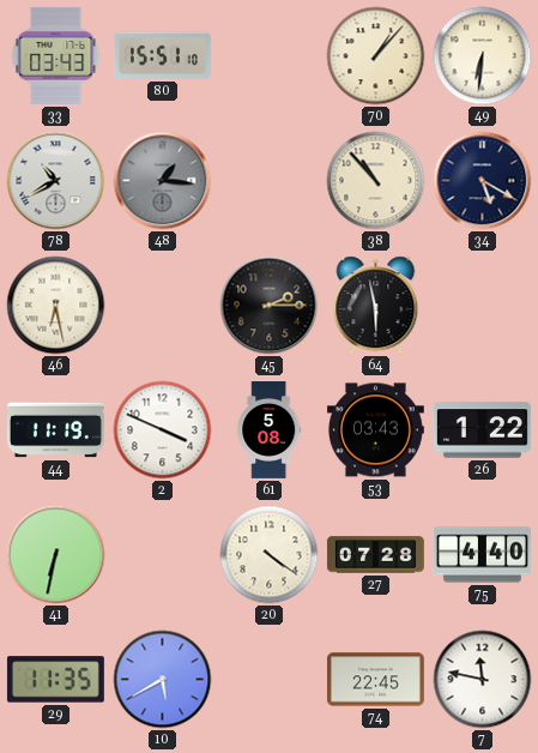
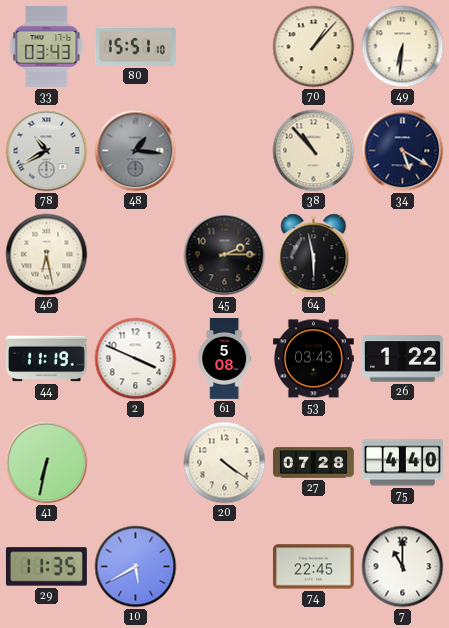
7: 11:47 -> 11:00
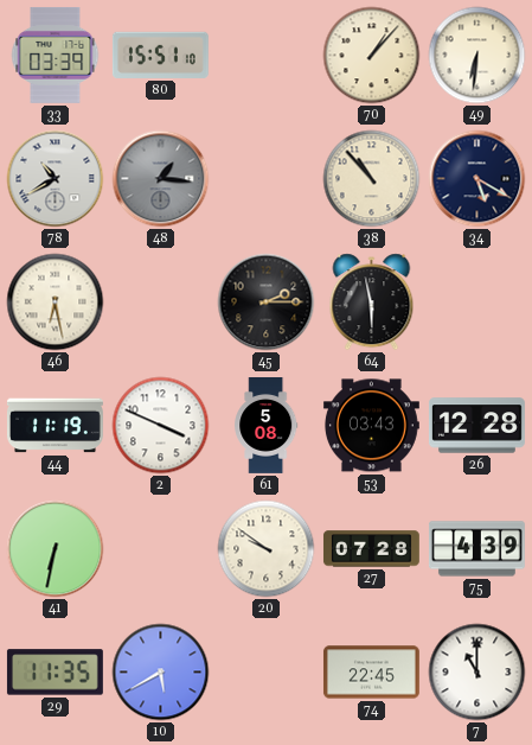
33: 03:43 -> 03:39
26: 1:22 -> 12:28
20: 4:21 -> 9:51
75: 4:40 -> 4:39
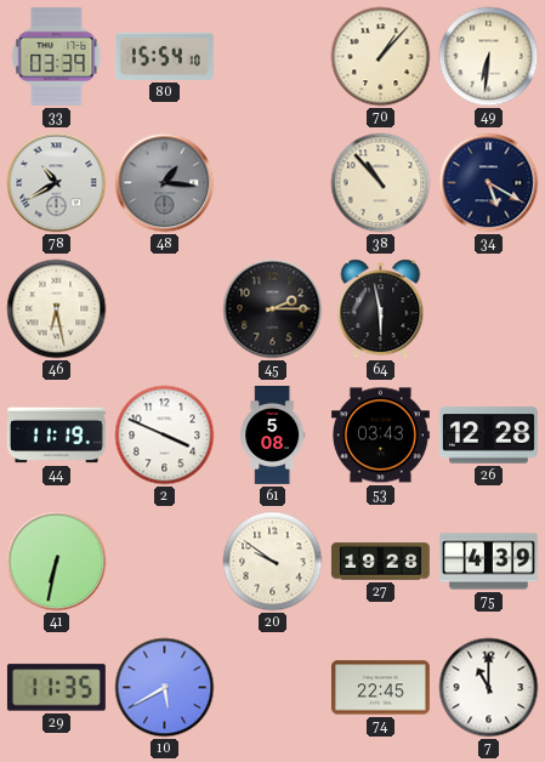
80: 15:51 -> 15:54
27: 07:28 -> 19:28
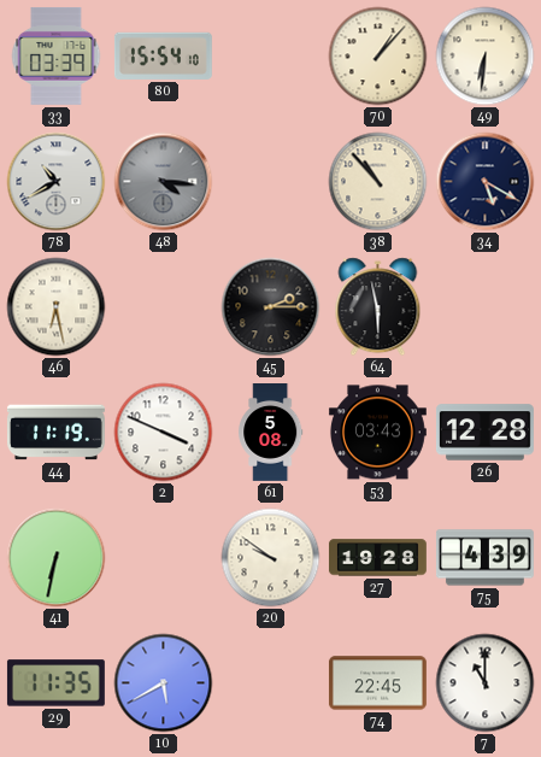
48: 1:16 -> 4:16
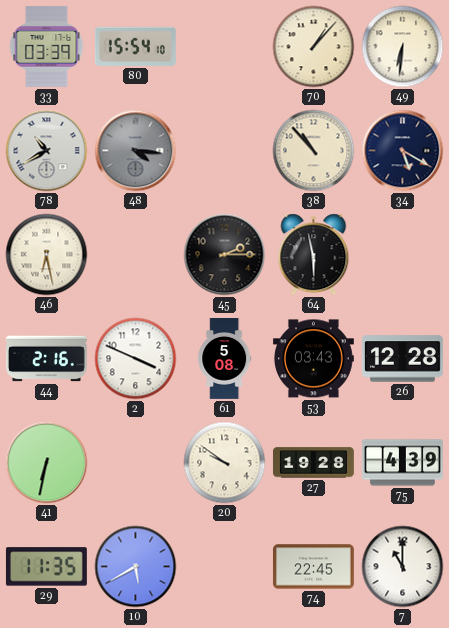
44: 11:19 -> 2:16
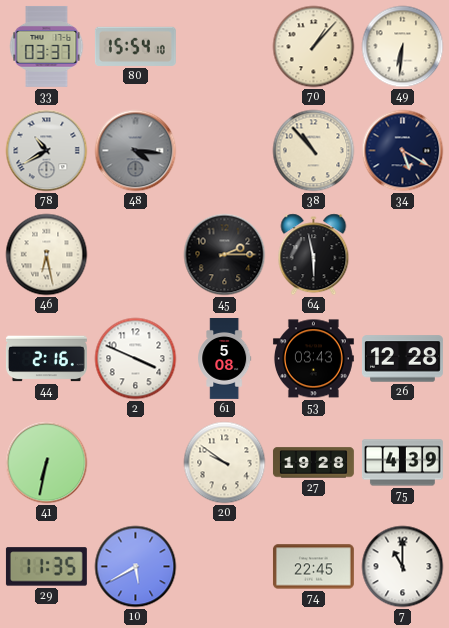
33: 03:39 -> 03:37
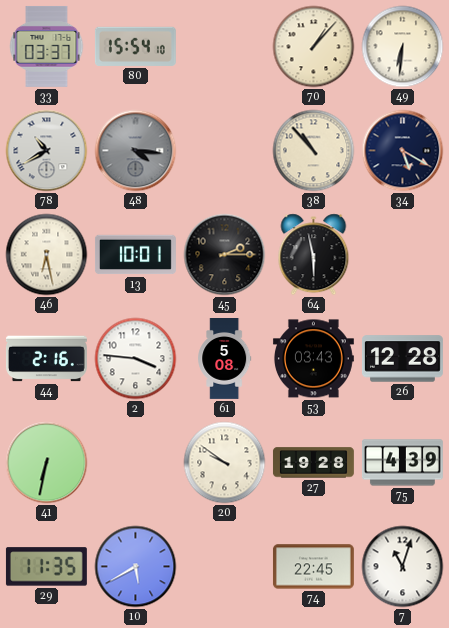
13: none -> 10:01
2: 3:49 -> 3:46
7: 11:00 -> 11:03
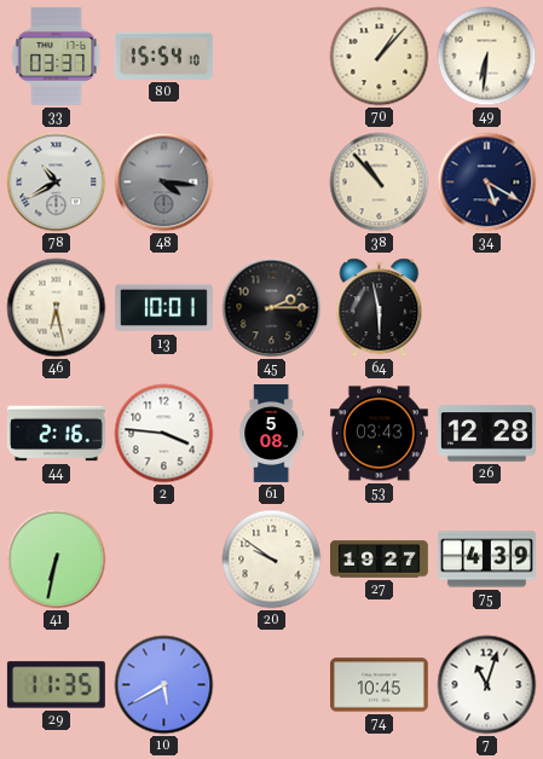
27: 19:28 -> 19:27
74: 22:45 -> 10:45
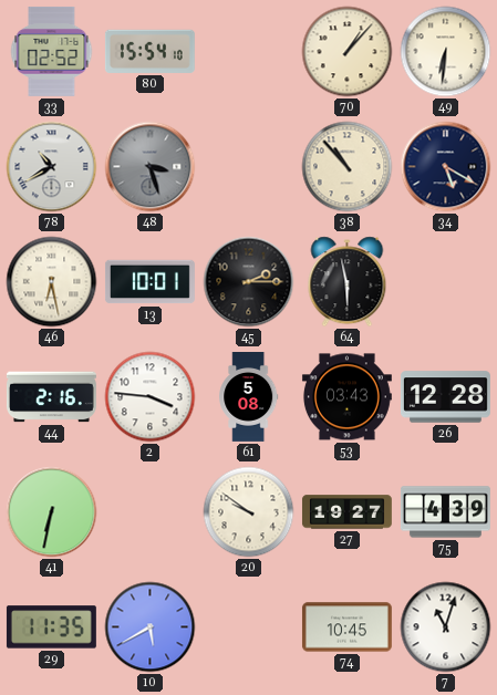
33: 03:37 -> 02:52
48: 4:16 -> 3:27
